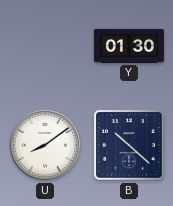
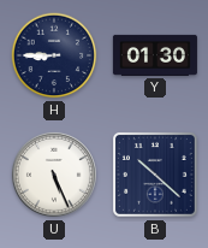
H: none -> 8:45
U: 8:09 -> 5:26
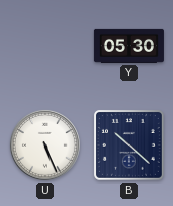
H: 8:45 -> none
Y: 01:30 -> 05:30
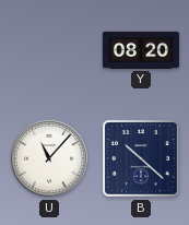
Y: 05:30 -> 08:20
U: 5:26 -> 11:07
